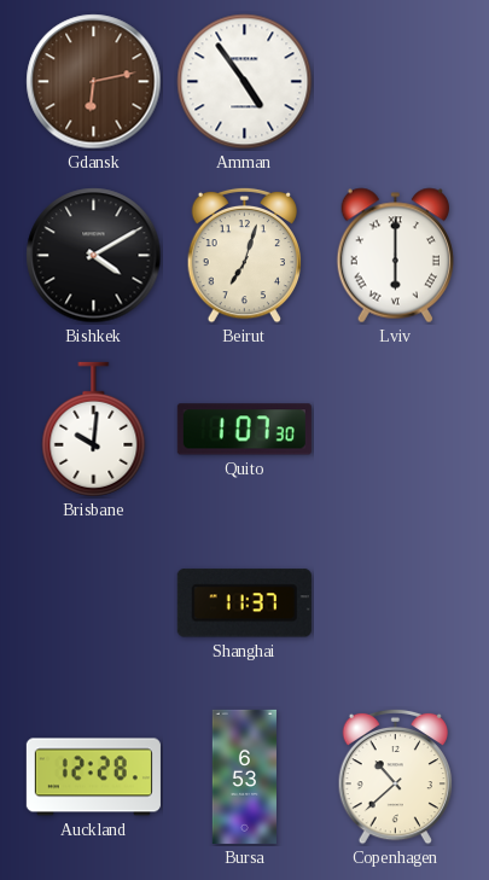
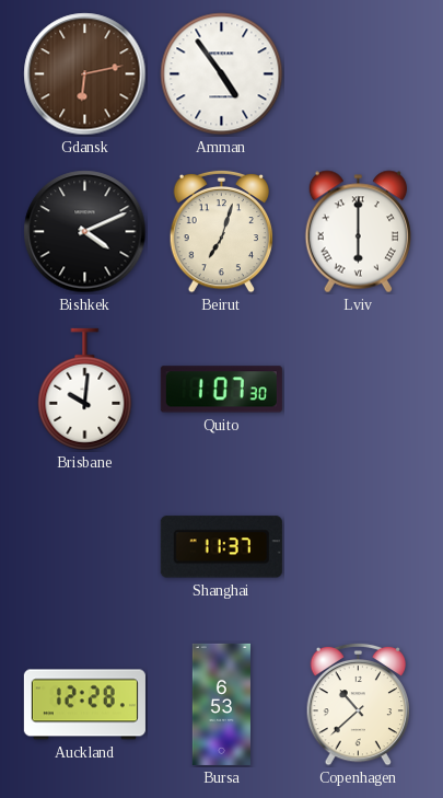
Bishkek: 4:10 -> 4:11
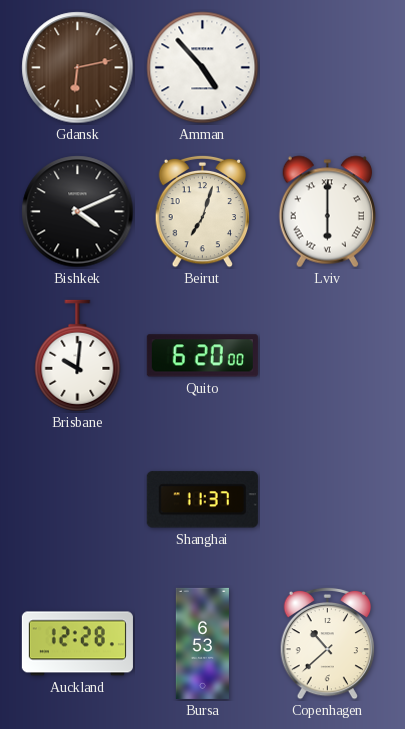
Amman: 4:54 -> 4:53
Quito: 1:07 -> 6:20
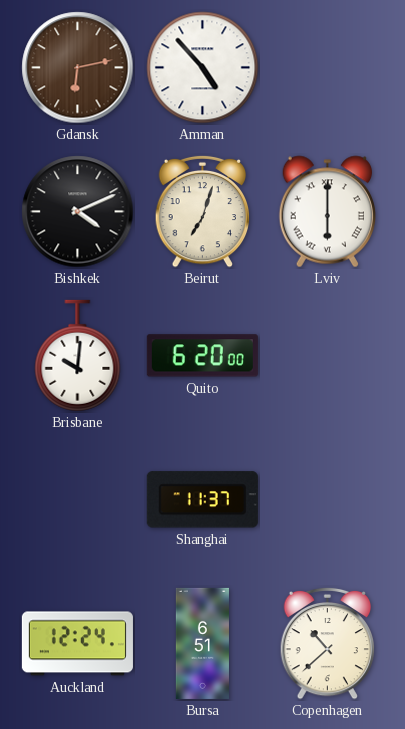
Auckland: 12:28 -> 12:24
Bursa: 6:53 -> 6:51
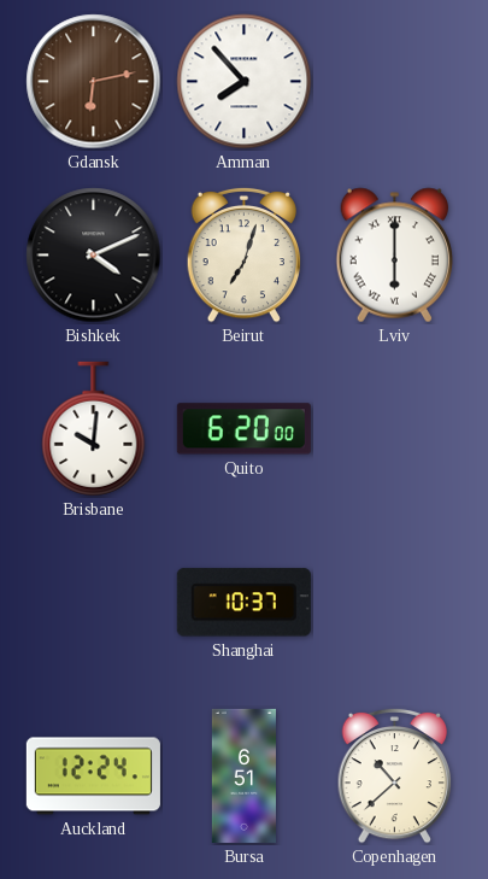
Amman: 4:53 -> 7:53
Shanghai: 11:37 -> 10:37
